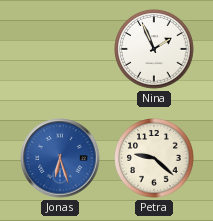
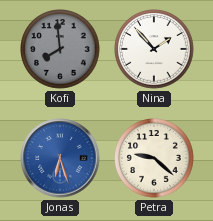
Kofi: none -> 7:59
Nina: 1:56 -> 1:53
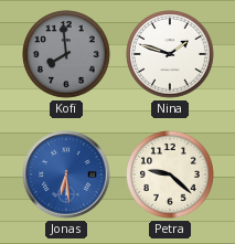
Nina: 1:53 -> 1:48
Jonas: 6:27 -> 6:29
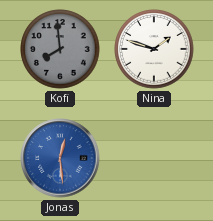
Jonas: 6:29 -> 12:29
Petra: 9:22 -> none
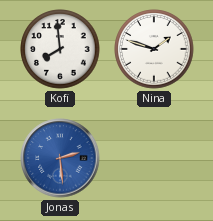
Kofi dial: grey -> white
Jonas: 12:29 -> 2:29
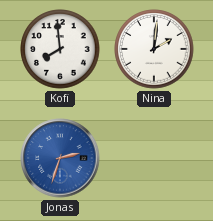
Nina: 1:48 -> 2:01
Jonas: 2:29 -> 2:33
